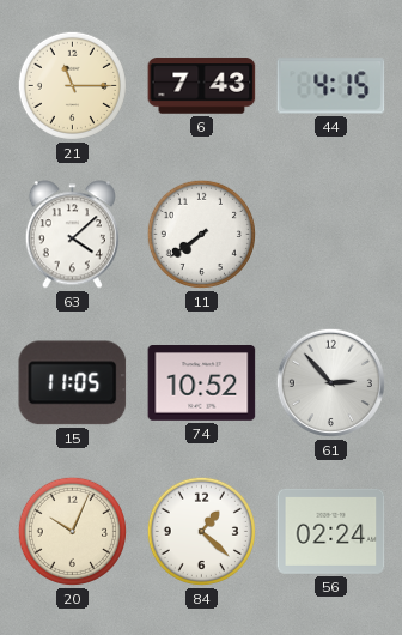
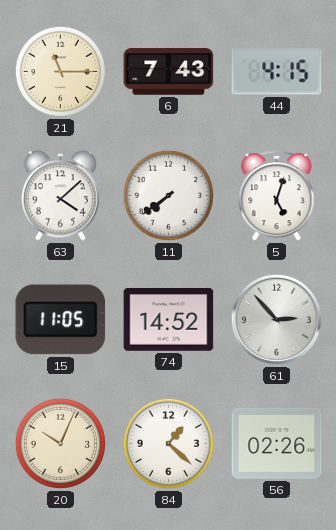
5: none -> 5:03
74: 10:52 -> 14:52
56: 02:24 -> 02:26
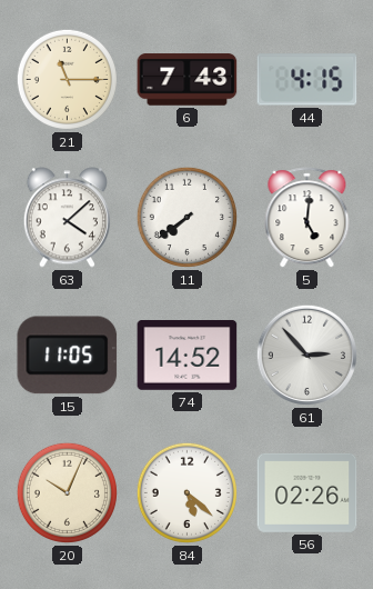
5: 5:03 -> 5:01
84: 1:22 -> 5:22
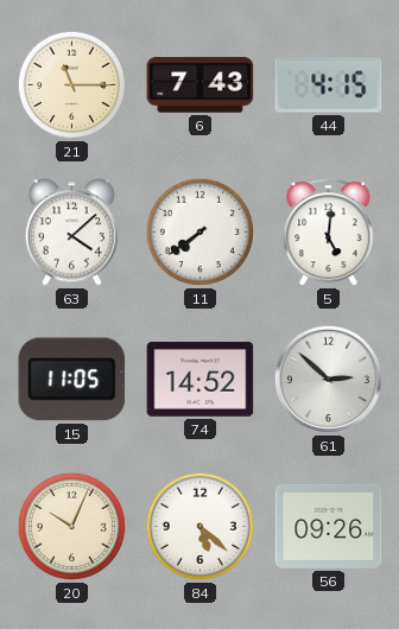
61: 2:53 -> 2:52
56: 02:26 -> 09:26
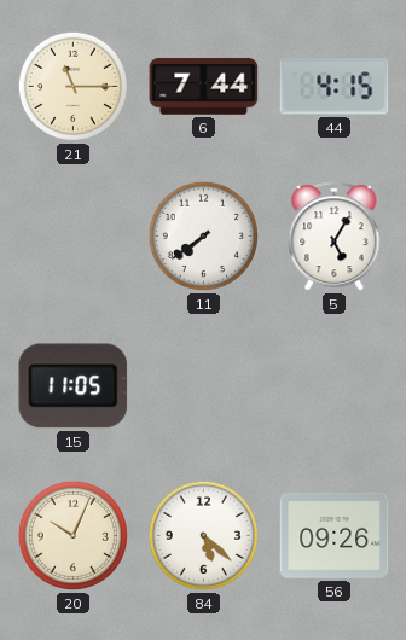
6: 7:43 -> 7:44
63: 4:08 -> none
5: 5:01 -> 5:05
74: 14:52 -> none
61: 2:52 -> none
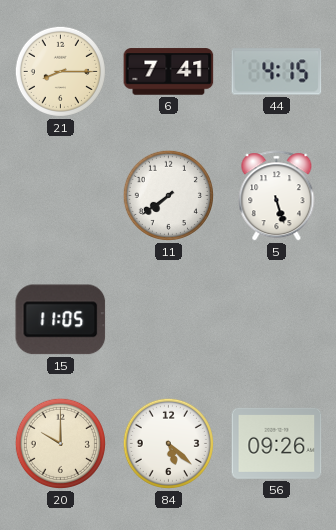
21: 11:15 -> 8:15
6: 7:44 -> 7:41
5: 5:05 -> 5:27
20: 10:04 -> 10:00
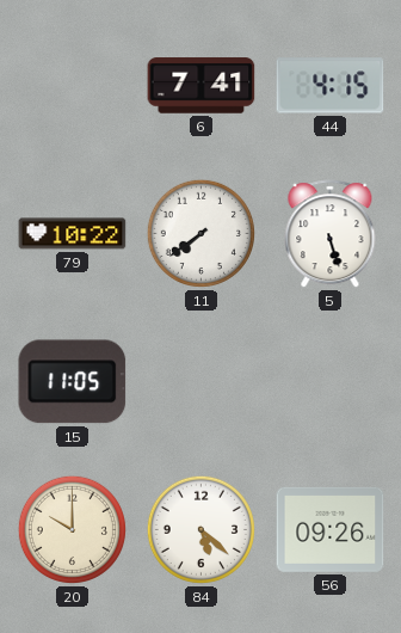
21: 8:15 -> none
79: none -> 10:22
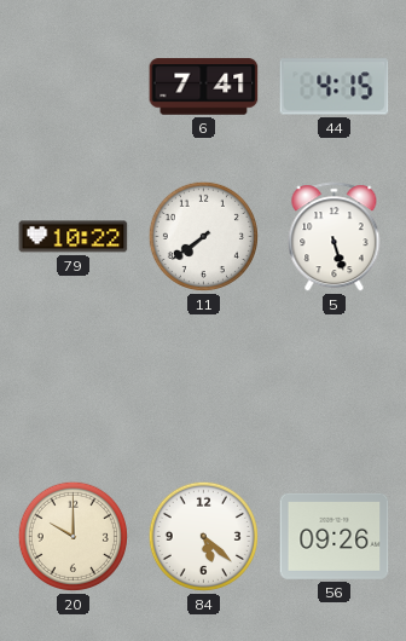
15: 11:05 -> none
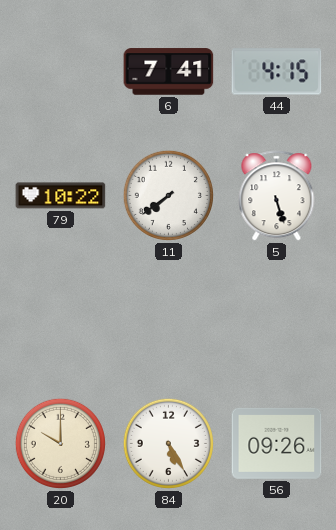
84: 5:22 -> 5:25
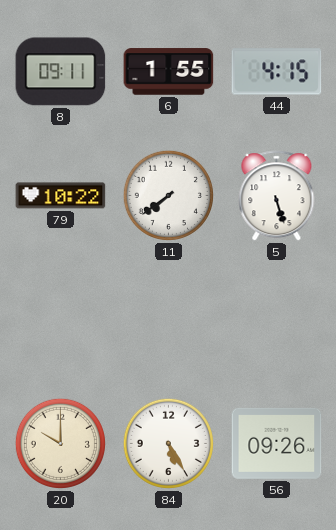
8: none -> 09:11
6: 7:41 -> 1:55
